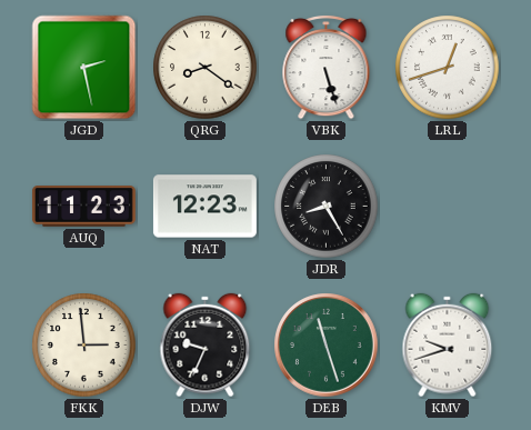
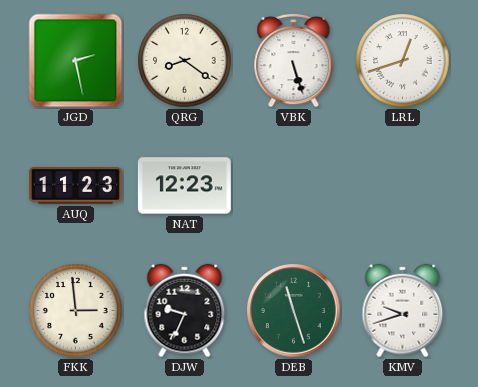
JDR: 8:25 -> none
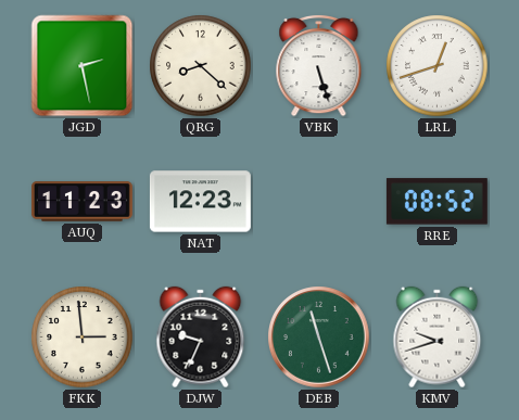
QRG: 8:21 -> 8:22
RRE: none -> 08:52
